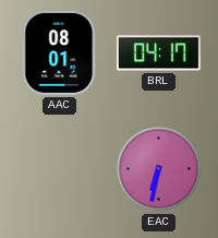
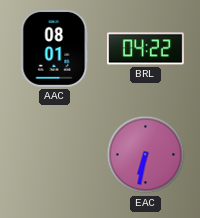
BRL: 04:17 -> 04:22
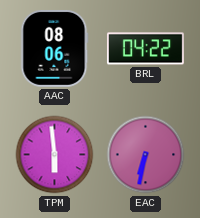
AAC: 08:01 -> 08:06
TPM: none -> 5:59
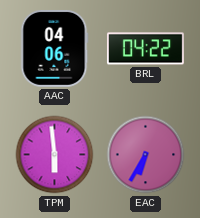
AAC: 08:06 -> 04:06
EAC: 6:32 -> 6:35
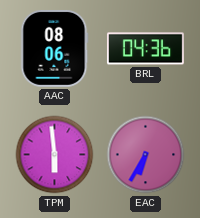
AAC: 04:06 -> 08:06
BRL: 04:22 -> 04:36
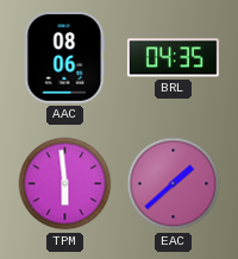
BRL: 04:36 -> 04:35
EAC: 6:35 -> 1:38
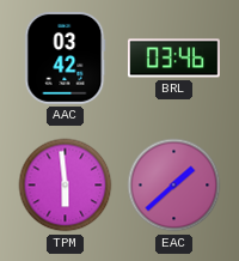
AAC: 08:06 -> 03:42
BRL: 04:35 -> 03:46
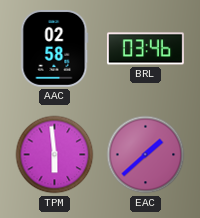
AAC: 03:42 -> 02:58
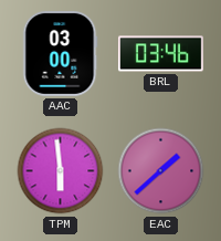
AAC: 02:58 -> 03:00
